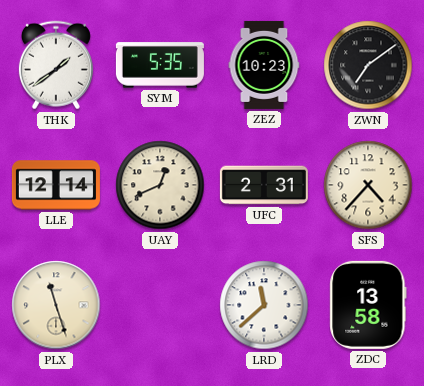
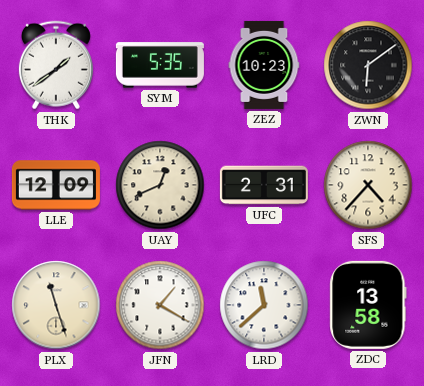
ZWN: 7:09 -> 6:09
LLE: 12:14 -> 12:09
JFN: none -> 1:20
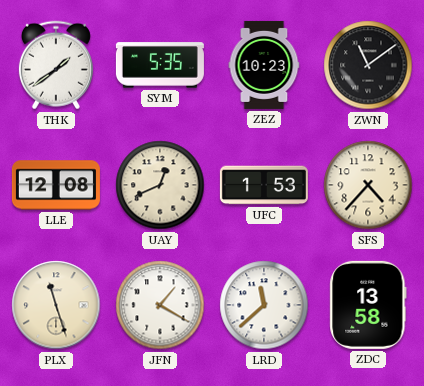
ZWN: 6:09 -> 11:09
LLE: 12:09 -> 12:08
UFC: 2:31 -> 1:53
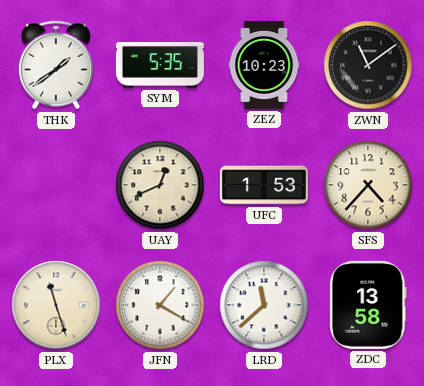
LLE: 12:08 -> none
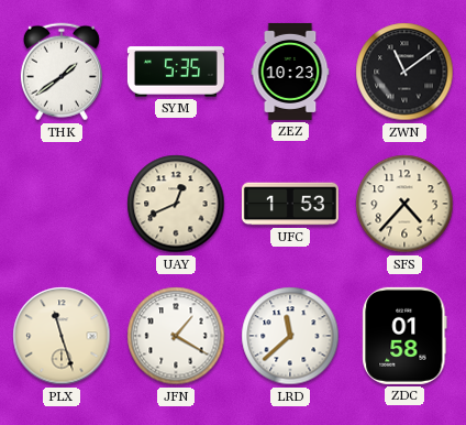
ZDC: 13:58 -> 01:58
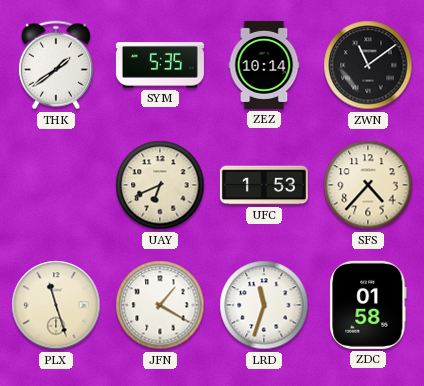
ZEZ: 10:23 -> 10:14
UAY: 12:41 -> 6:41
LRD: 11:38 -> 11:33
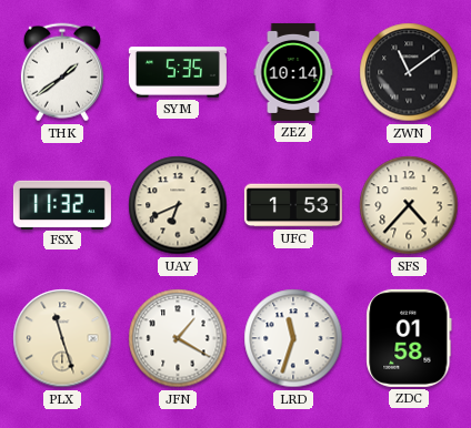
FSX: none -> 11:32
